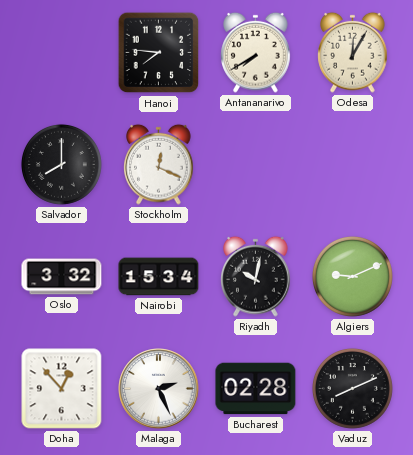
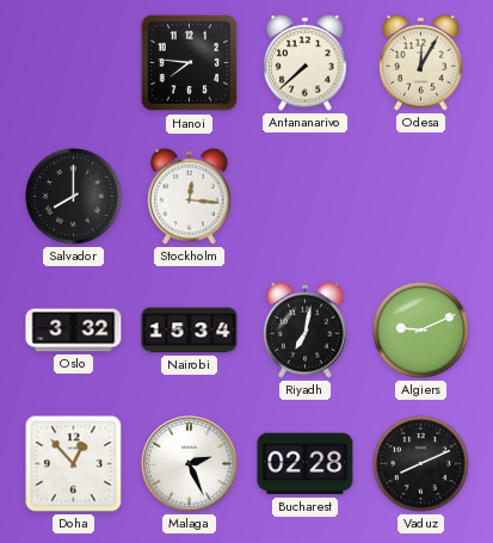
Antananarivo: 7:40 -> 7:38
Stockholm: 12:19 -> 12:16
Riyadh: 10:02 -> 7:02
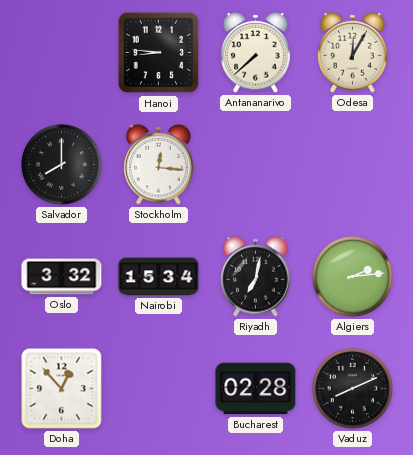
Hanoi: 7:46 -> 8:46
Algiers: 9:11 -> 2:14
Malaga: 2:26 -> none
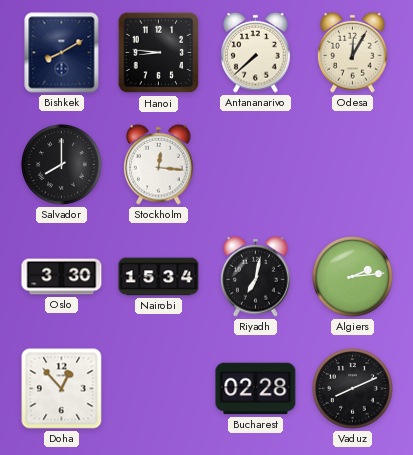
Bishkek: none -> 8:10
Oslo: 3:32 -> 3:30
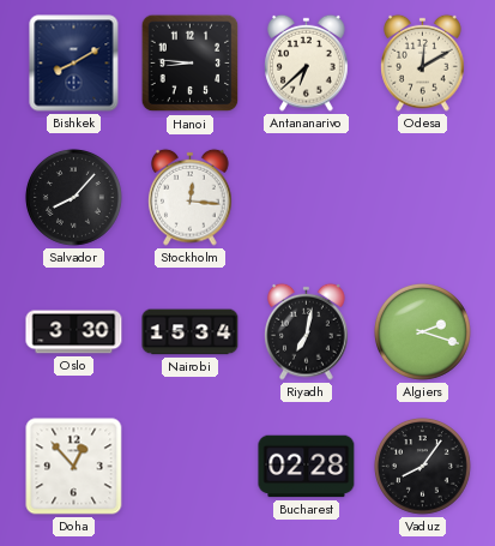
Antananarivo: 7:38 -> 6:38
Odesa: 12:05 -> 12:10
Salvador: 8:00 -> 8:07
Algiers: 2:14 -> 2:18
Vaduz: 8:11 -> 8:06
